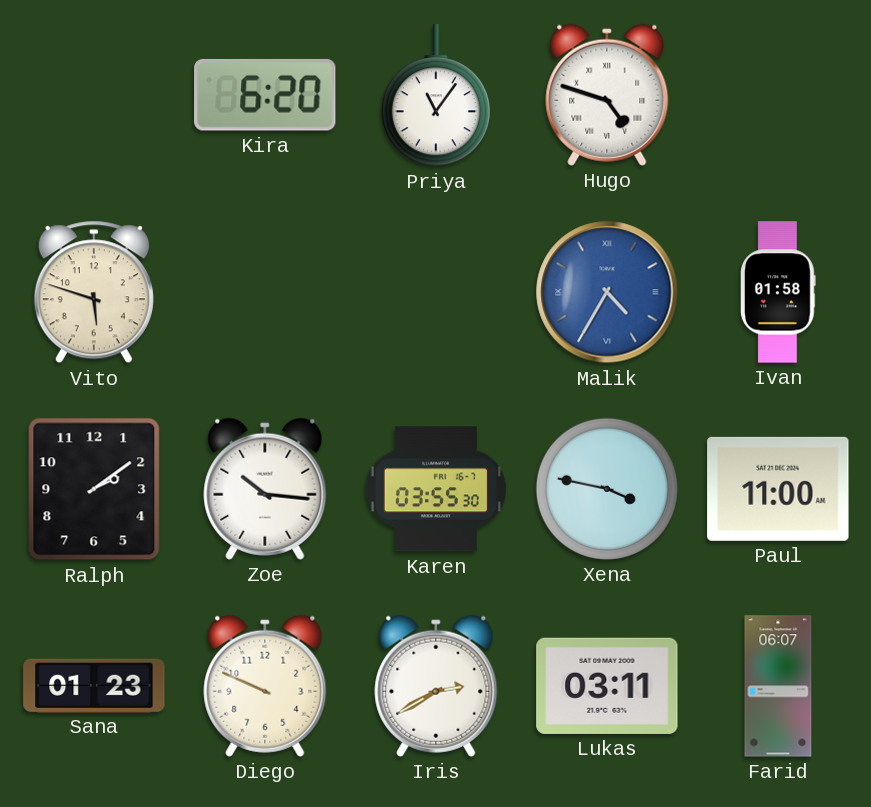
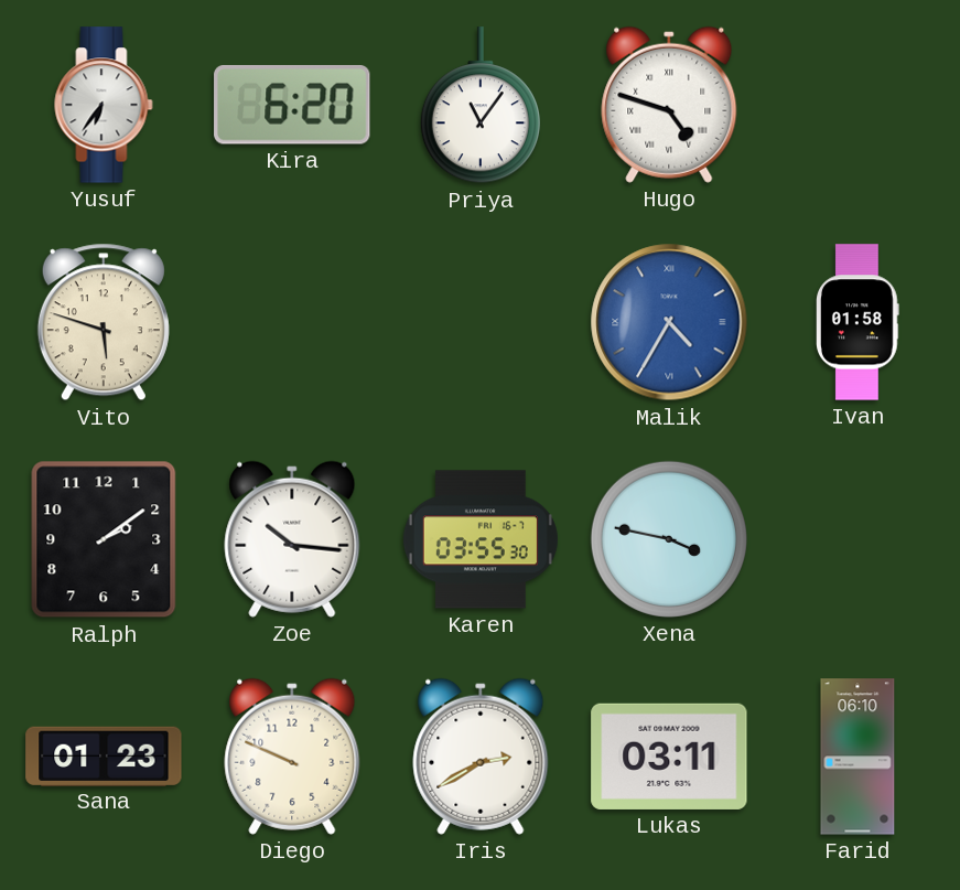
Yusuf: none -> 6:36
Paul: 11:00 -> none
Farid: 06:07 -> 06:10
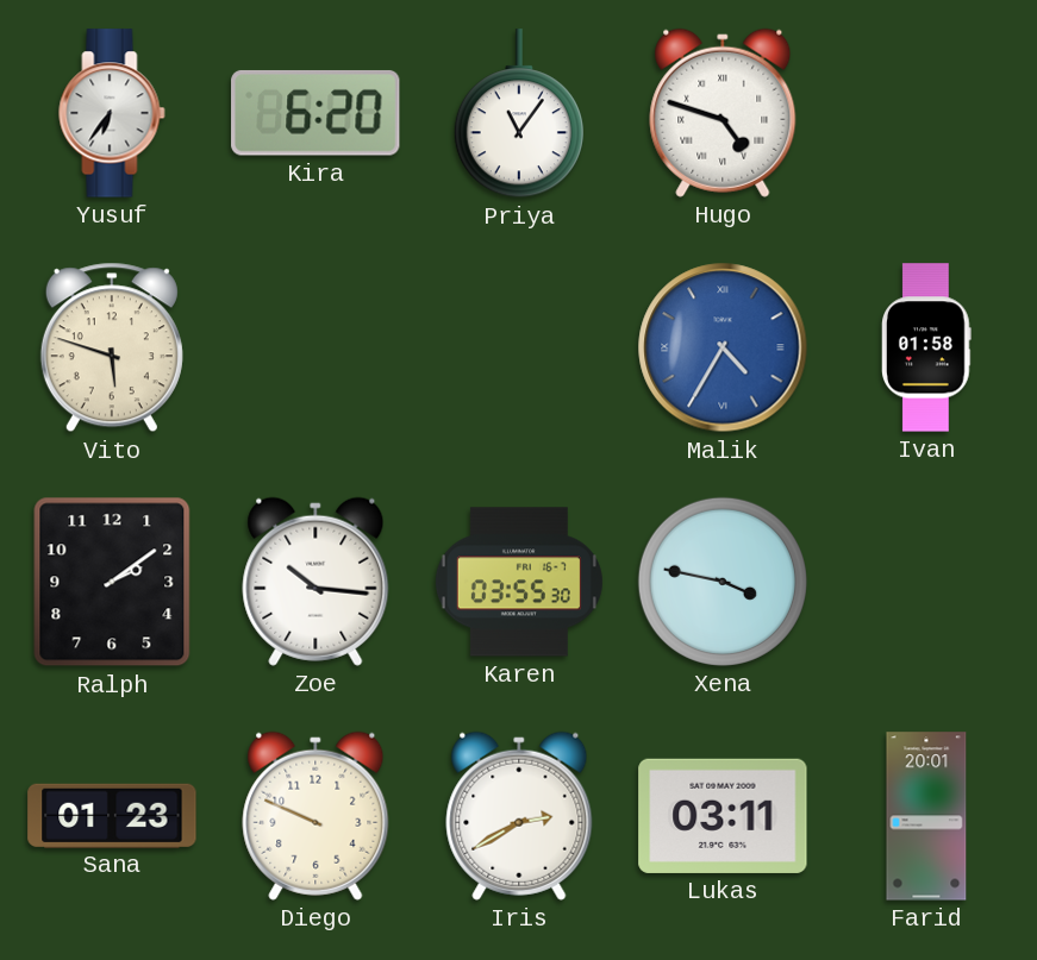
Farid: 06:10 -> 20:01
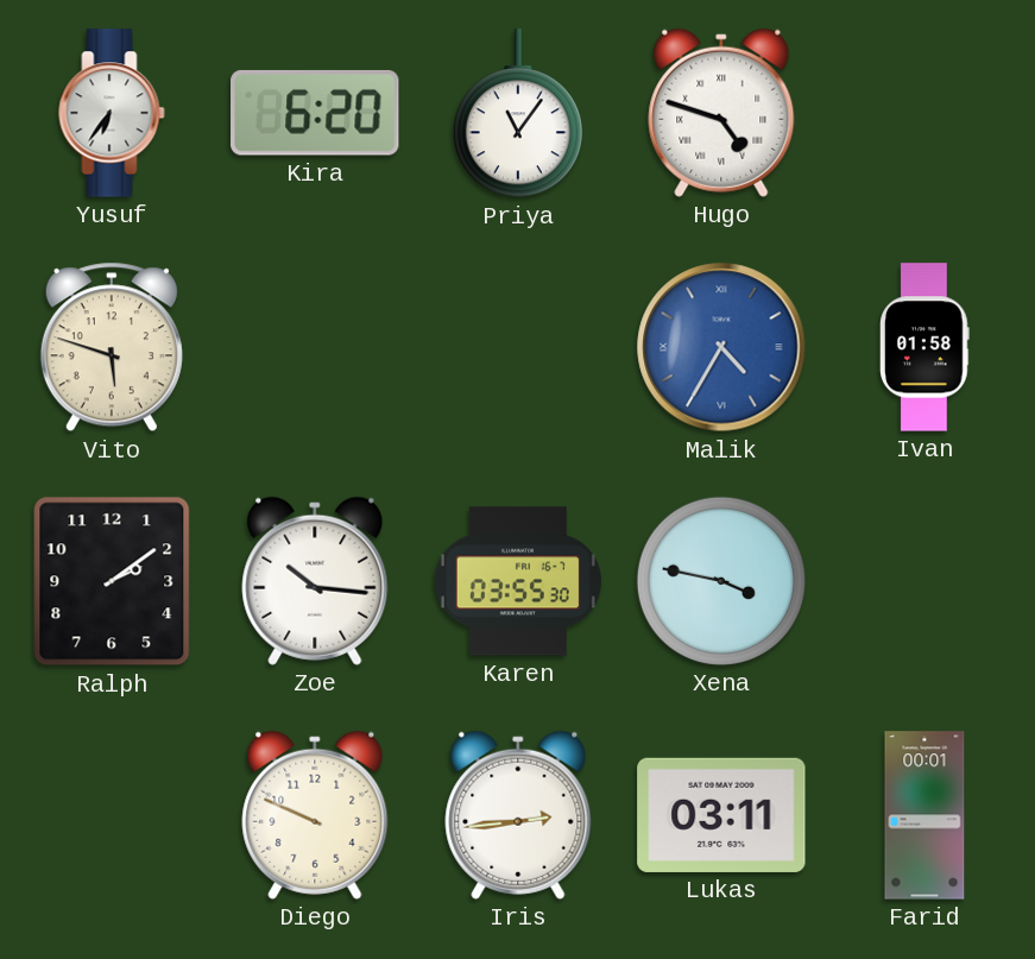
Sana: 01:23 -> none
Iris: 2:40 -> 2:44
Farid: 20:01 -> 00:01
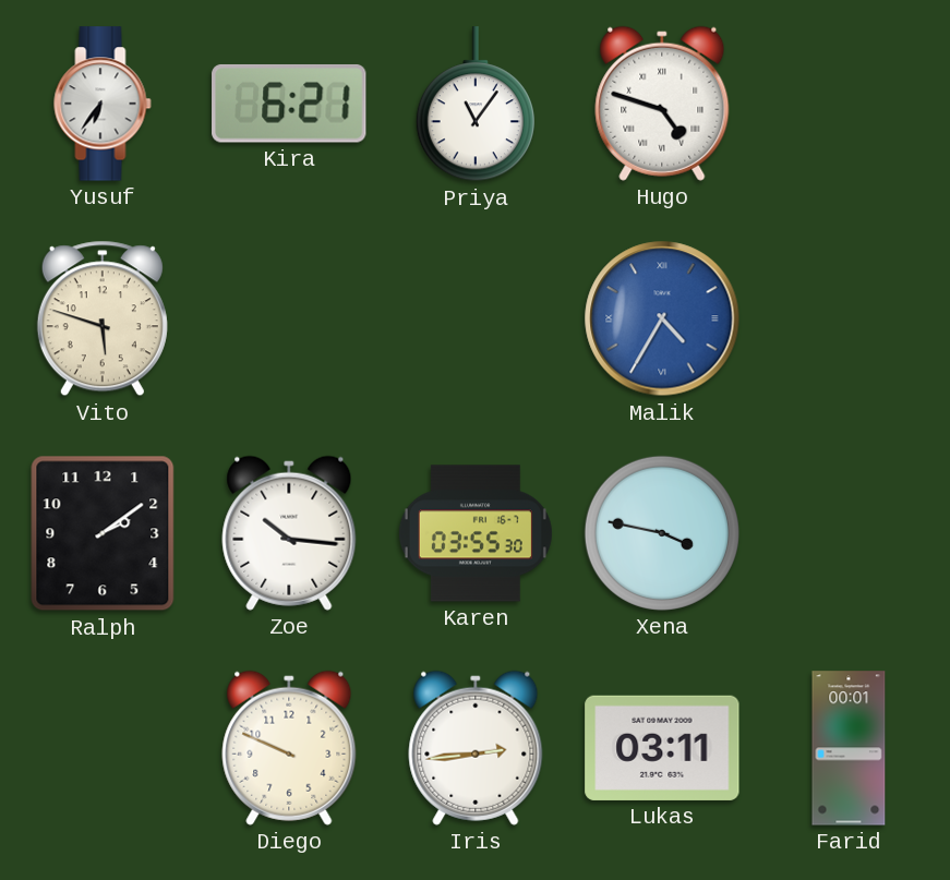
Kira: 6:20 -> 6:21
Ivan: 01:58 -> none
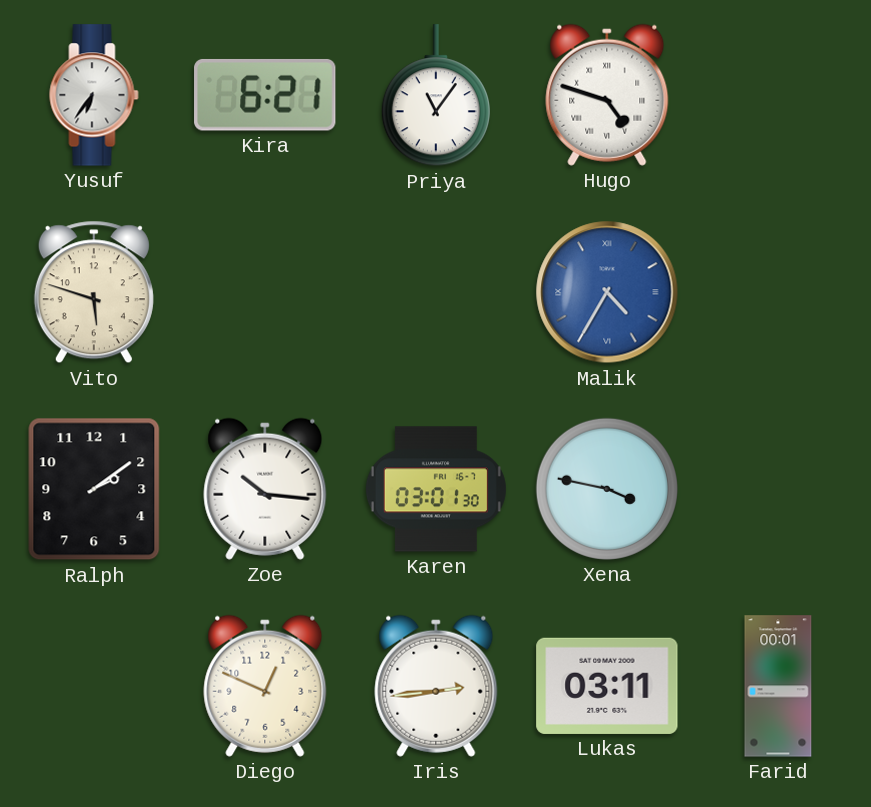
Karen: 03:55 -> 03:01
Diego: 9:49 -> 12:49
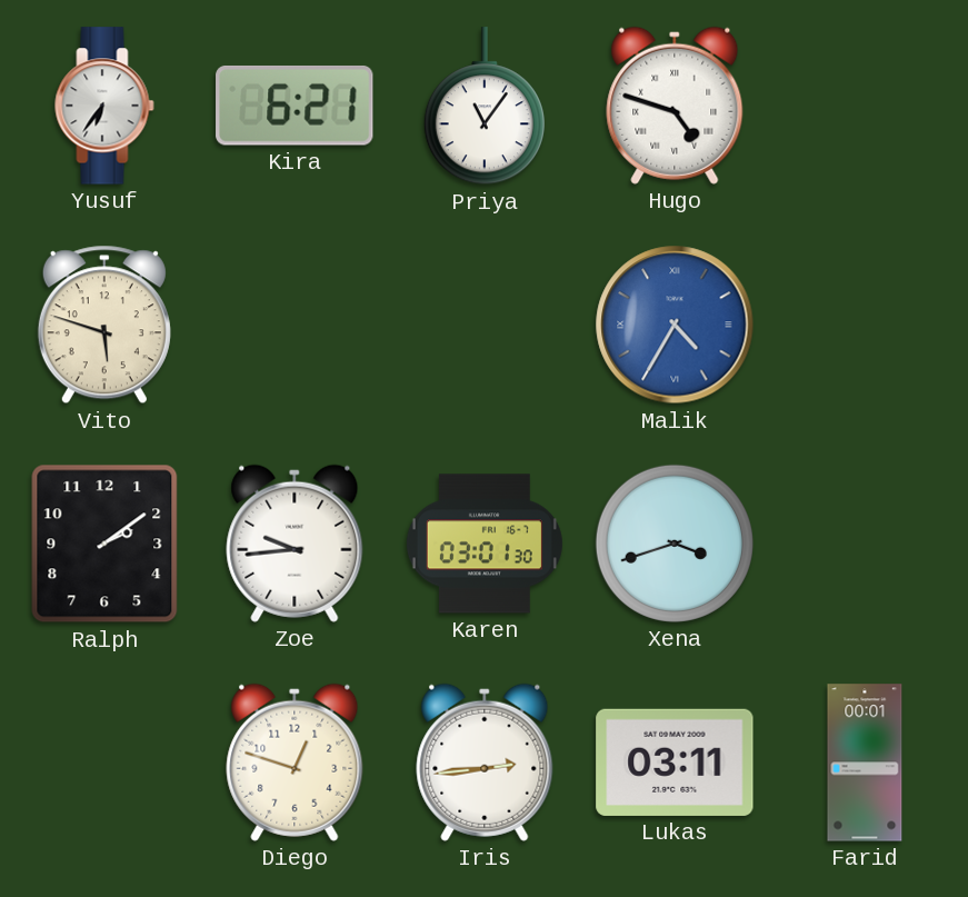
Zoe: 10:16 -> 9:44
Xena: 3:47 -> 3:42
Diego: 12:49 -> 12:48
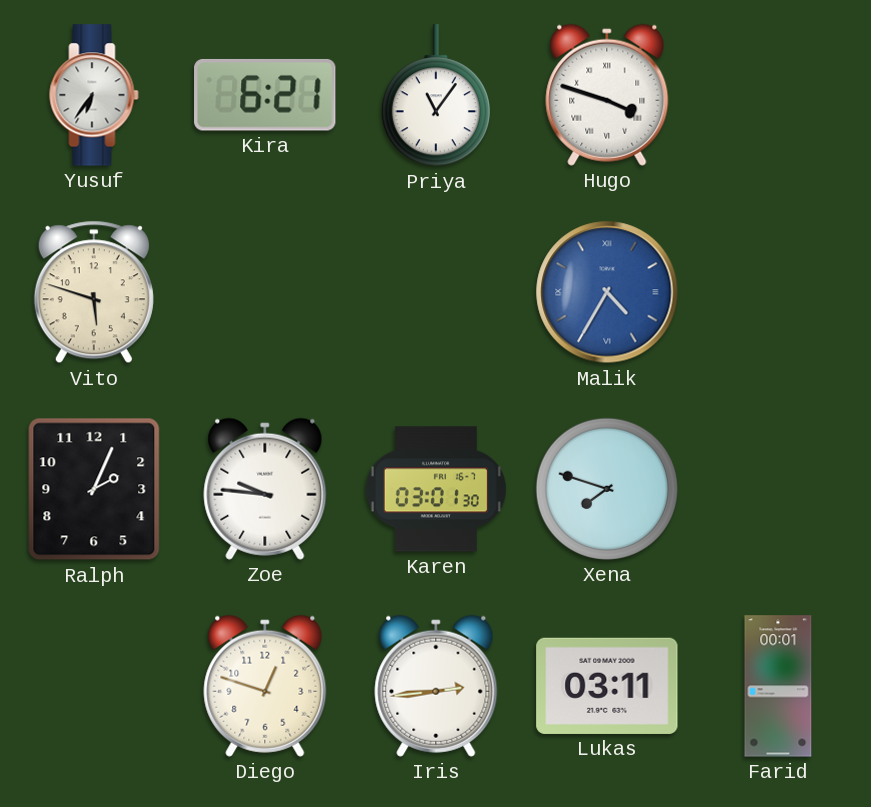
Hugo: 4:48 -> 3:48
Ralph: 2:09 -> 2:04
Zoe: 9:44 -> 9:46
Xena: 3:42 -> 7:48
